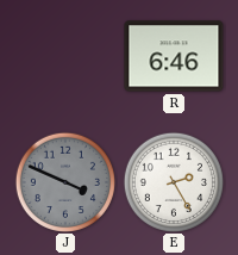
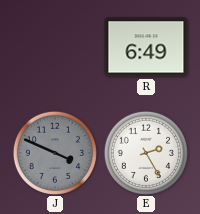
R: 6:46 -> 6:49
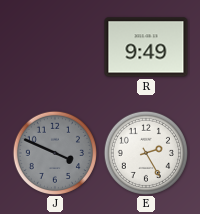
R: 6:49 -> 9:49
